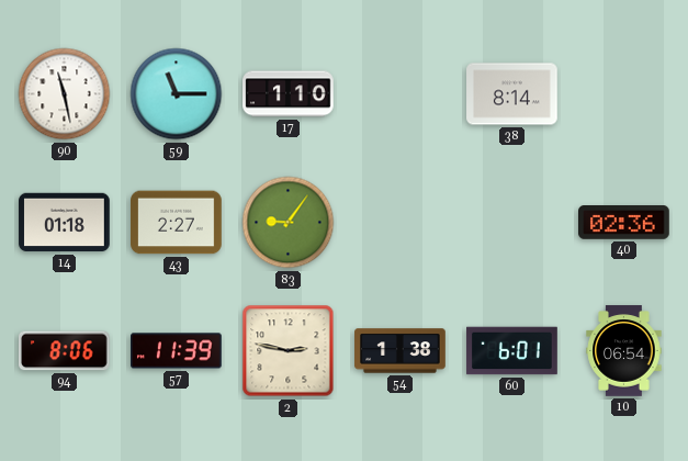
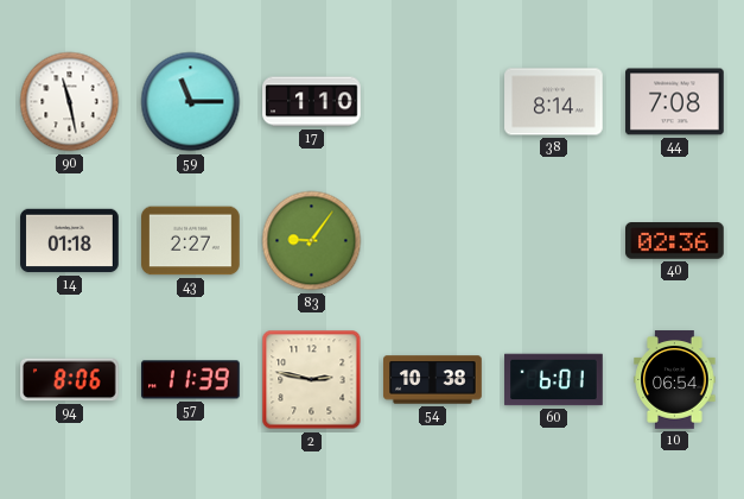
44: none -> 7:08
54: 1:38 -> 10:38
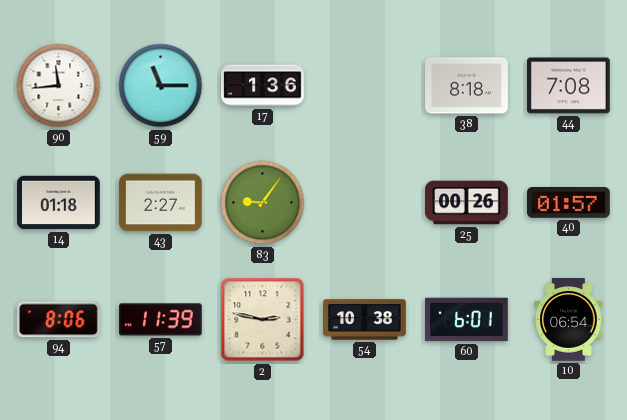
90: 11:28 -> 11:44
17: 1:10 -> 1:36
38: 8:14 -> 8:18
25: none -> 00:26
40: 02:36 -> 01:57
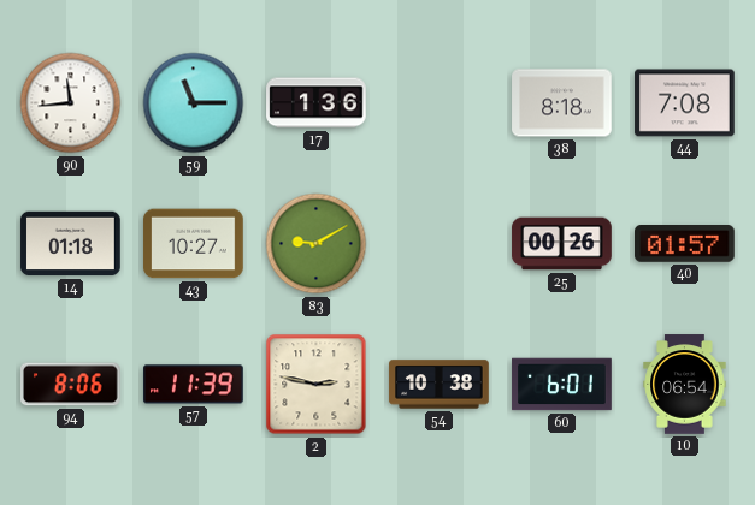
43: 2:27 -> 10:27
83: 9:06 -> 9:10
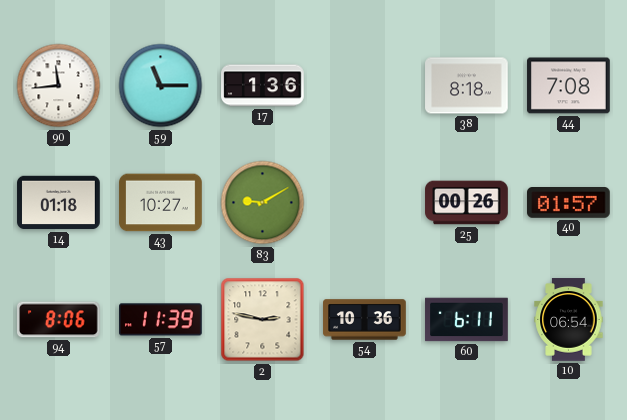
54: 10:38 -> 10:36
60: 6:01 -> 6:11
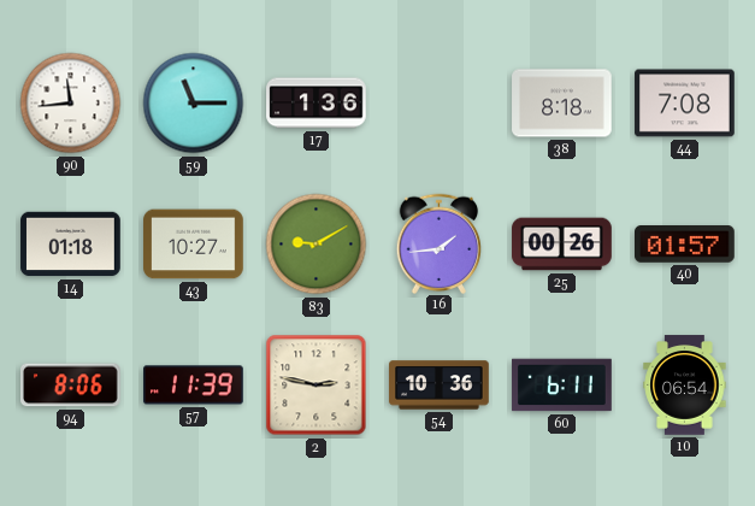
16: none -> 1:44
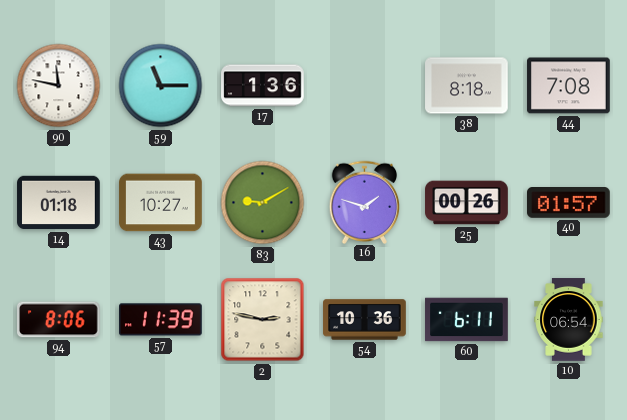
90: 11:44 -> 11:47
16: 1:44 -> 1:48
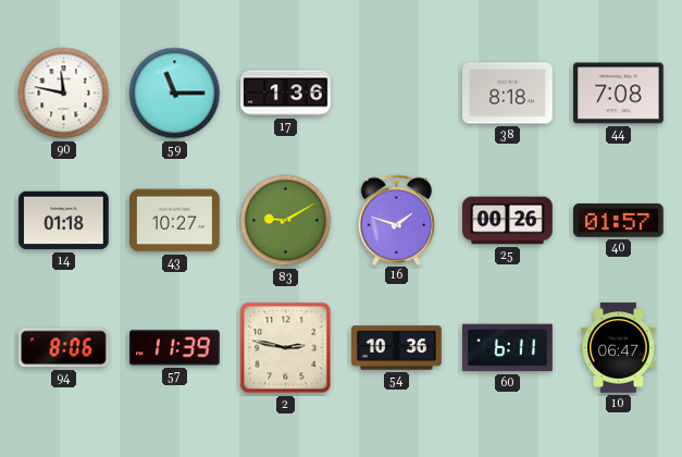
10: 06:54 -> 06:47
